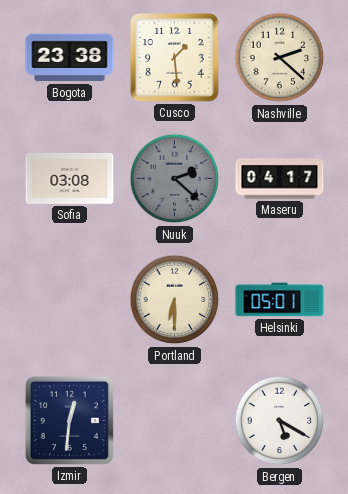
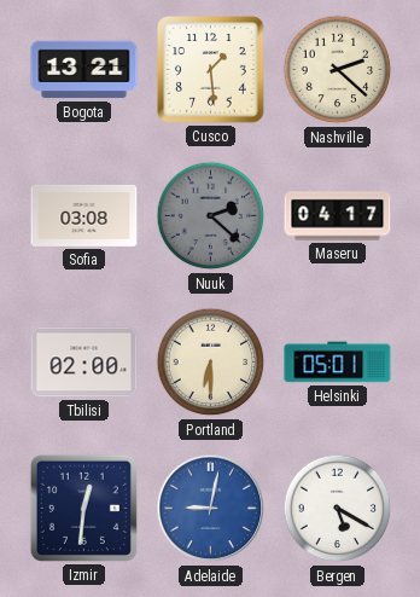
Bogota: 23:38 -> 13:21
Tbilisi: none -> 02:00
Adelaide: none -> 9:02
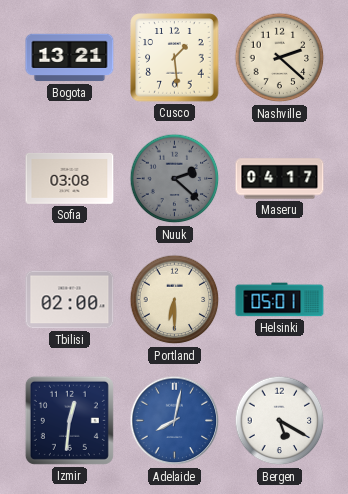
Adelaide: 9:02 -> 8:02
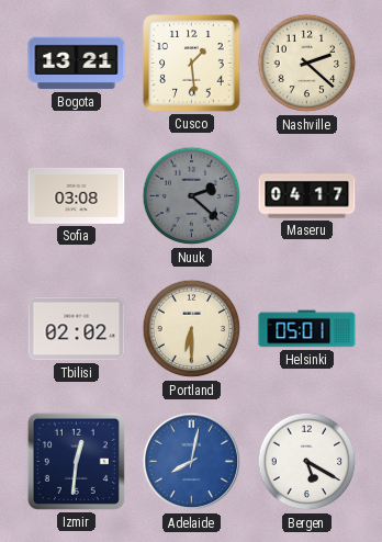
Tbilisi: 02:00 -> 02:02
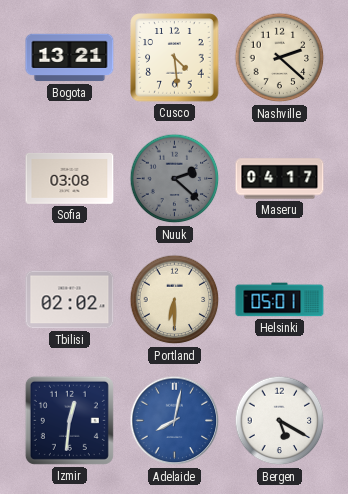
Cusco: 1:29 -> 4:29
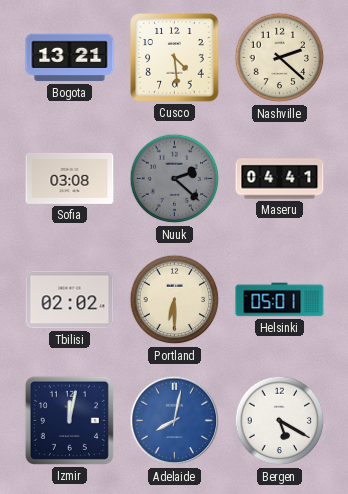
Maseru: 04:17 -> 04:41
Izmir: 12:31 -> 12:02
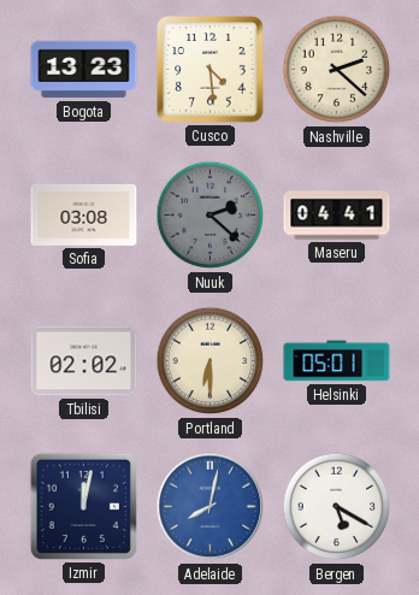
Bogota: 13:21 -> 13:23
